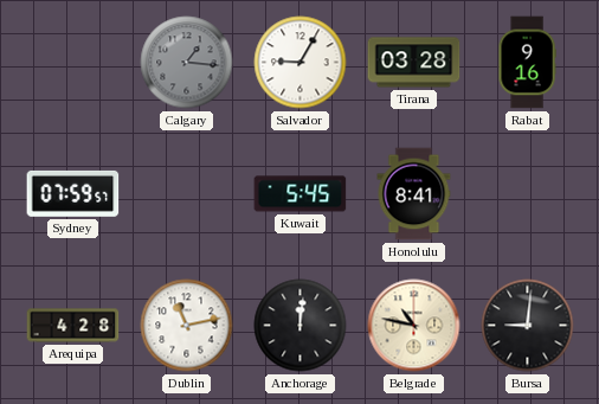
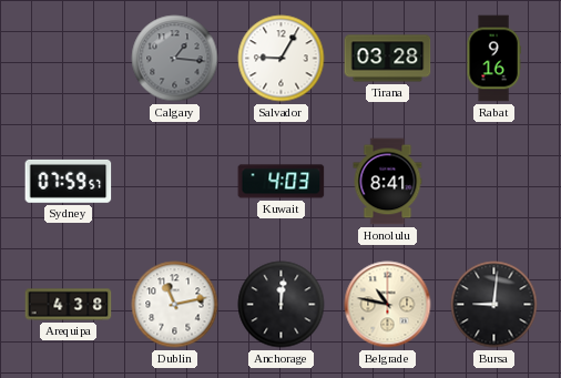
Kuwait: 5:45 -> 4:03
Arequipa: 4:28 -> 4:38
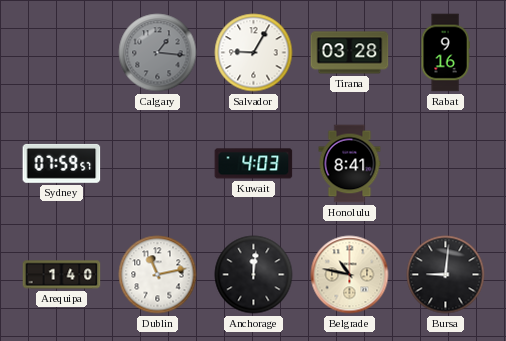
Arequipa: 4:38 -> 1:40
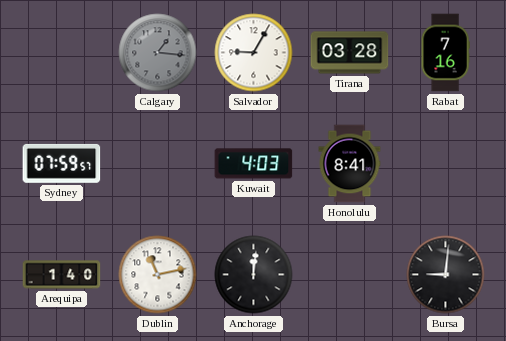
Rabat: 9:16 -> 7:16
Belgrade: 10:47 -> none
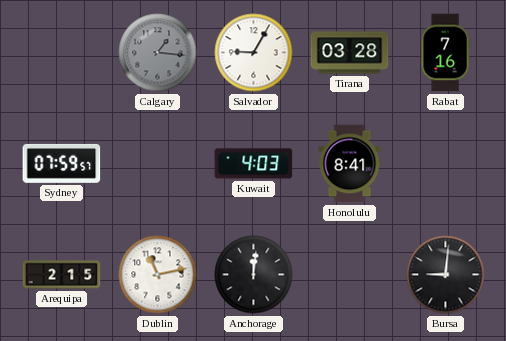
Arequipa: 1:40 -> 2:15
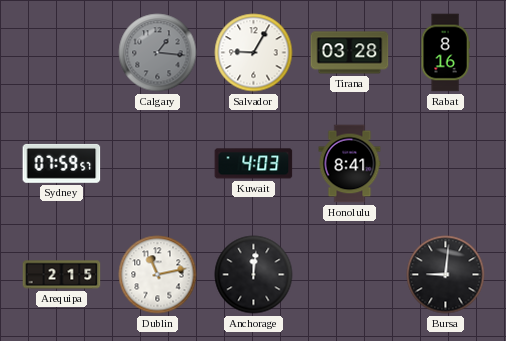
Rabat: 7:16 -> 8:16
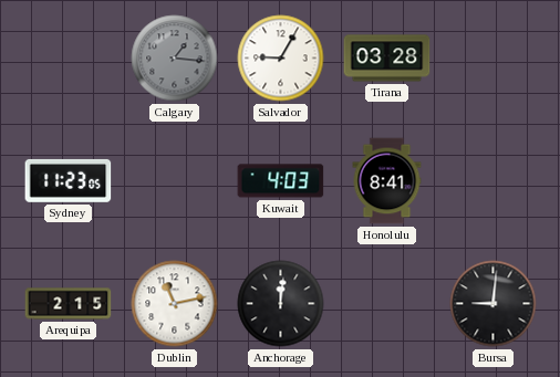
Rabat: 8:16 -> none
Sydney: 07:59 -> 11:23
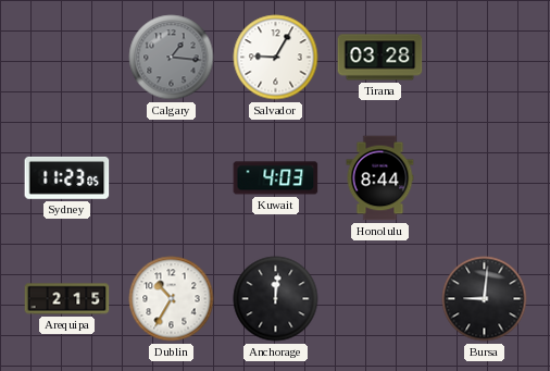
Honolulu: 8:41 -> 8:44
Dublin: 11:13 -> 10:35
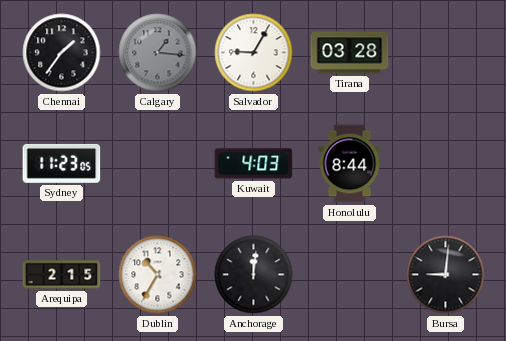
Chennai: none -> 1:36
